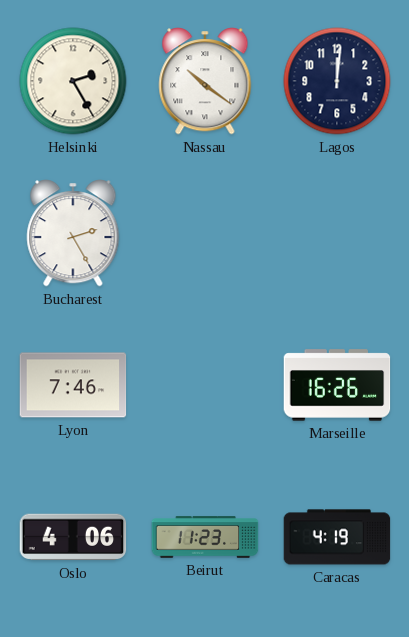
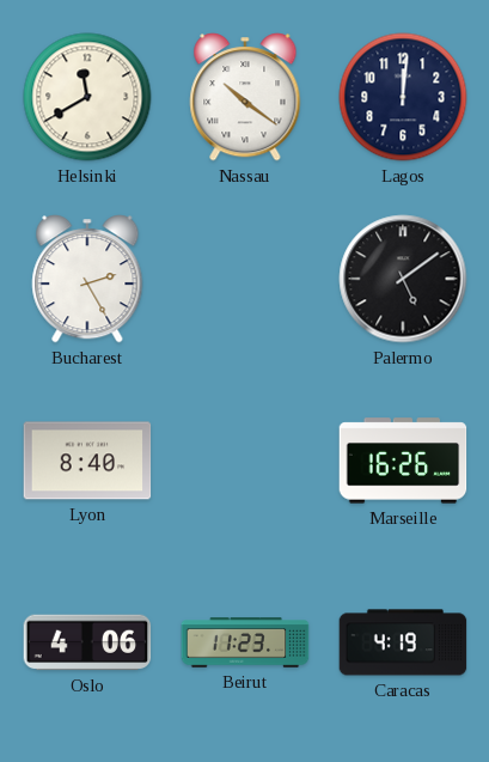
Helsinki: 2:25 -> 11:40
Palermo: none -> 5:09
Lyon: 7:46 -> 8:40
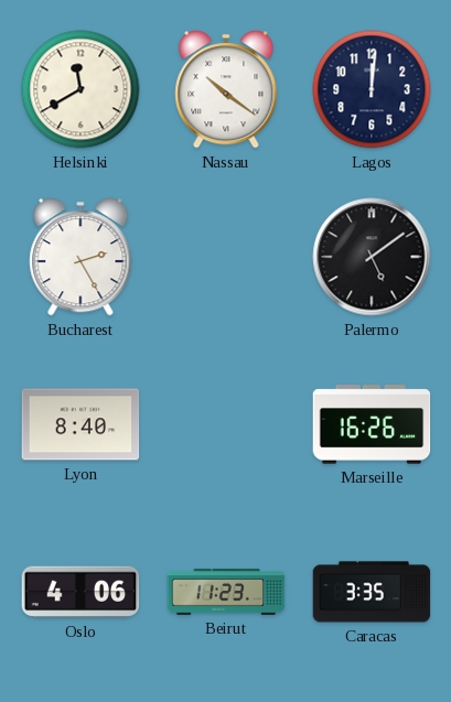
Caracas: 4:19 -> 3:35
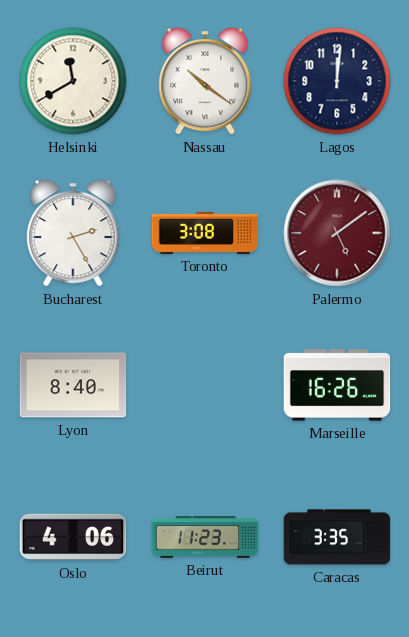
Toronto: none -> 3:08
Palermo dial: black -> burgundy
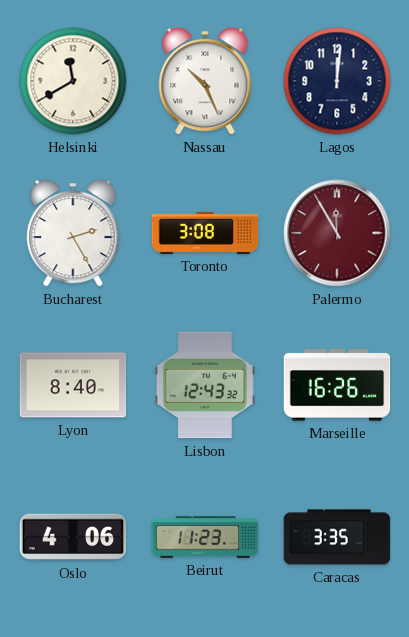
Nassau: 10:21 -> 10:26
Palermo: 5:09 -> 11:55
Lisbon: none -> 12:43
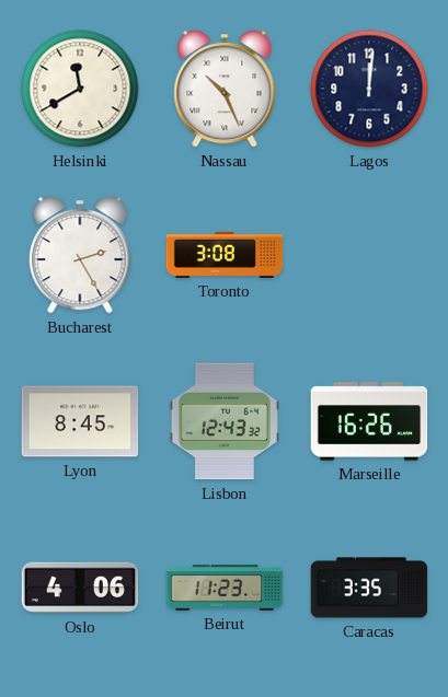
Palermo: 11:55 -> none
Lyon: 8:40 -> 8:45
